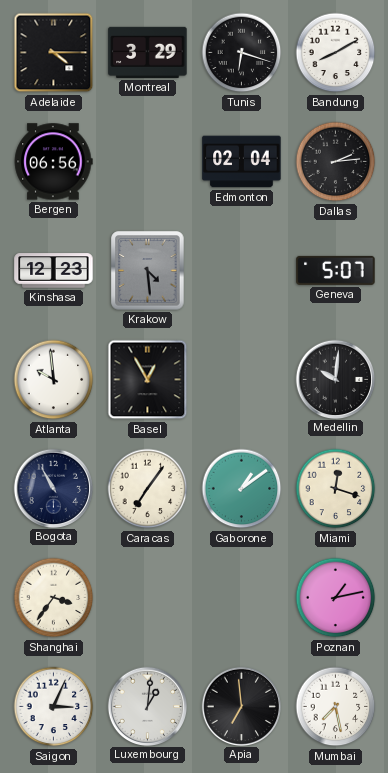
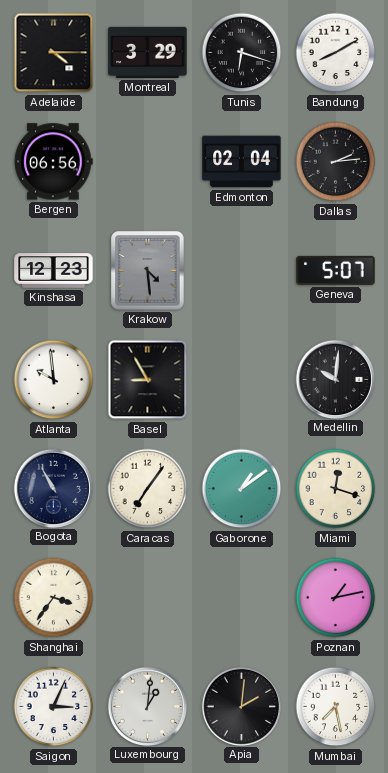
Basel: 12:55 -> 8:55
Apia: 6:59 -> 2:01
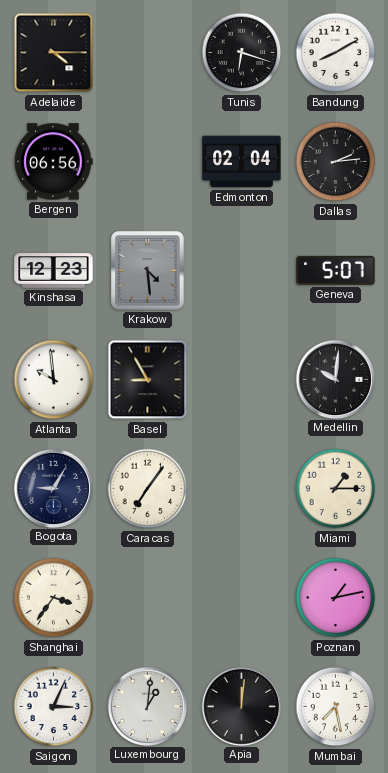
Montreal: 3:29 -> none
Bogota: 10:55 -> 9:05
Gaborone: 1:09 -> none
Miami: 12:18 -> 1:15
Apia: 2:01 -> 12:01
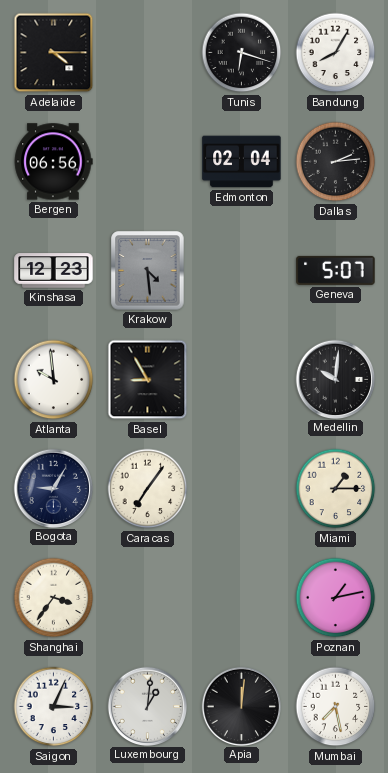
Bandung: 8:10 -> 8:05
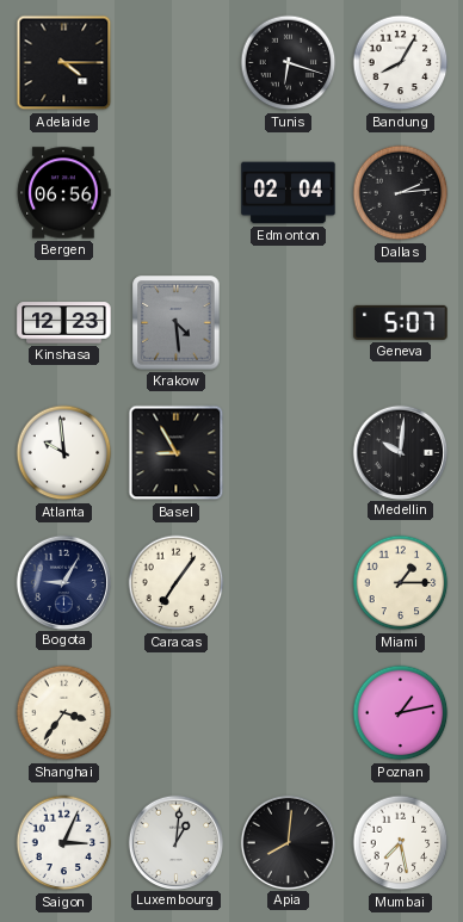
Apia: 12:01 -> 8:01
